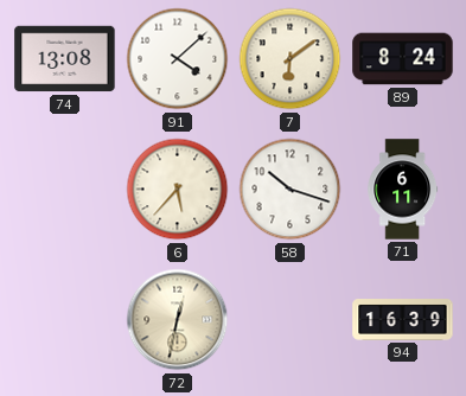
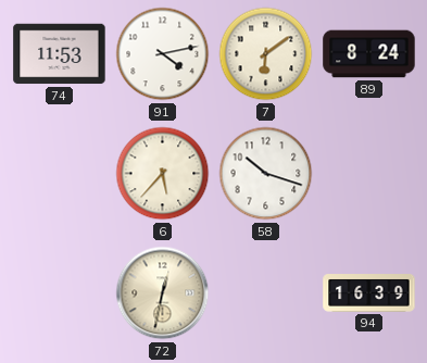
74: 13:08 -> 11:53
91: 4:08 -> 4:13
71: 6:11 -> none
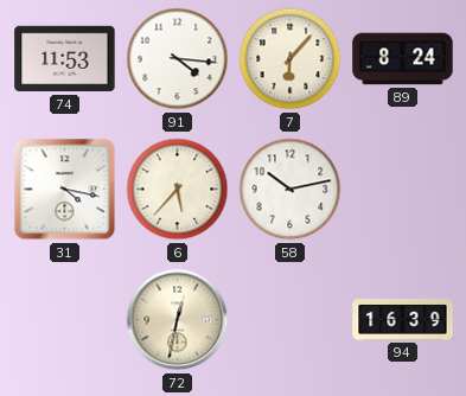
91: 4:13 -> 4:16
7: 6:09 -> 6:07
31: none -> 4:17
58: 10:18 -> 10:13
